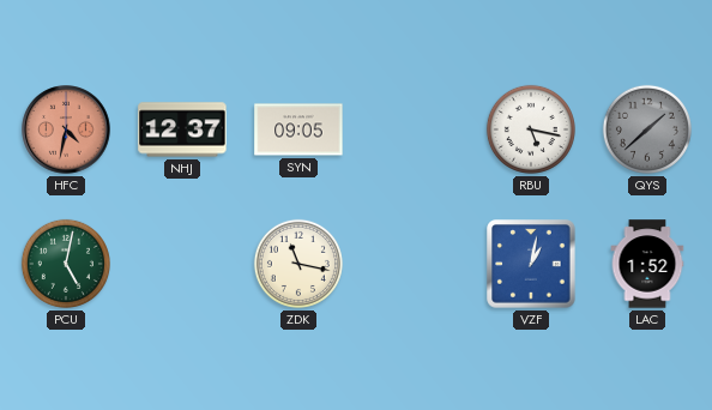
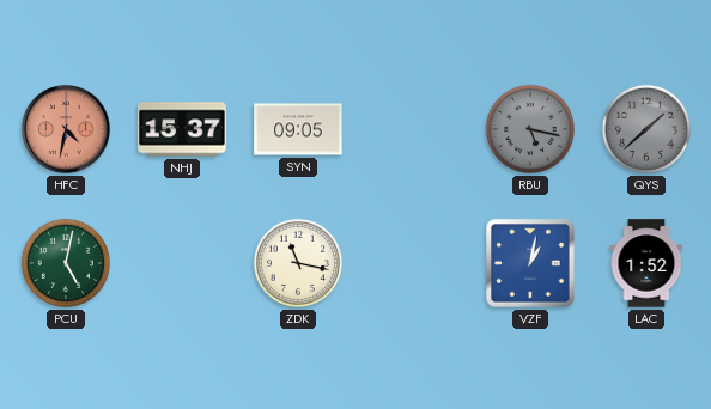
NHJ: 12:37 -> 15:37
RBU dial: white -> grey
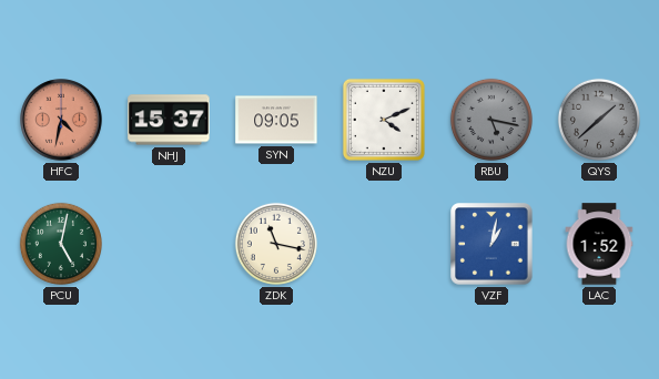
NZU: none -> 4:11
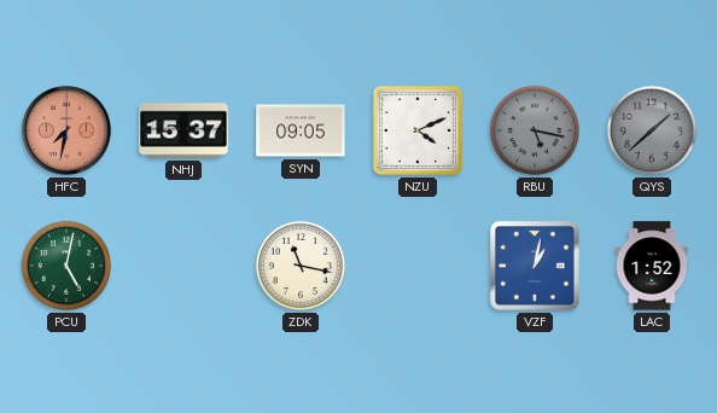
HFC: 4:32 -> 7:32
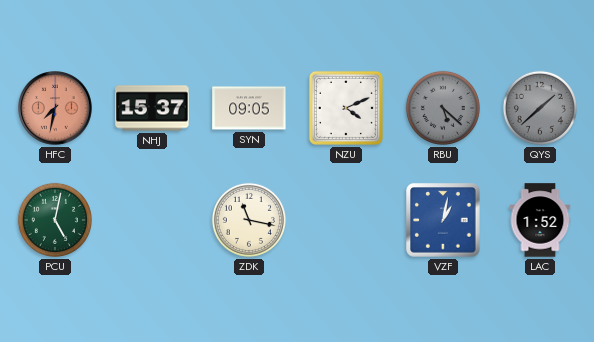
RBU: 5:17 -> 5:22
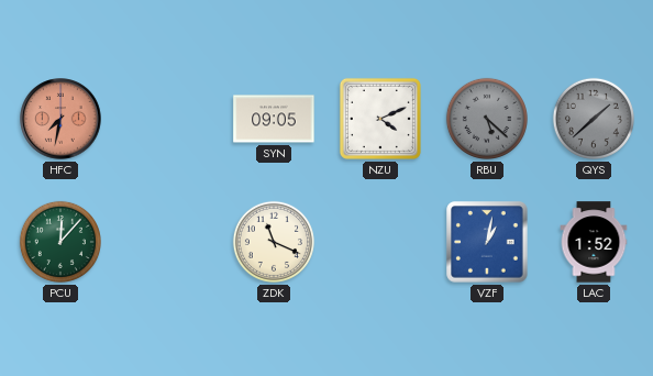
NHJ: 15:37 -> none
PCU: 5:02 -> 12:07
ZDK: 11:17 -> 11:19
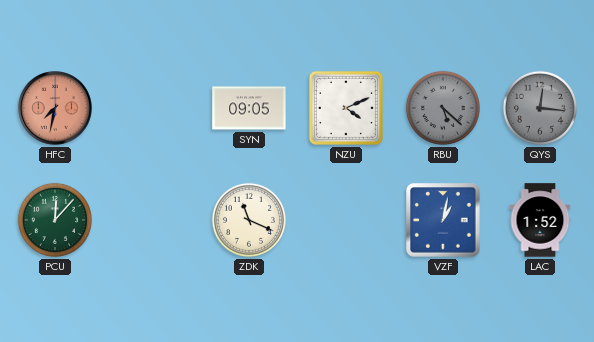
QYS: 1:38 -> 12:16
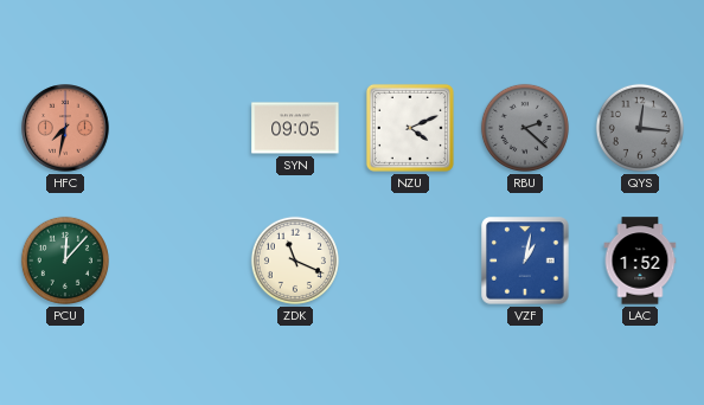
RBU: 5:22 -> 2:22
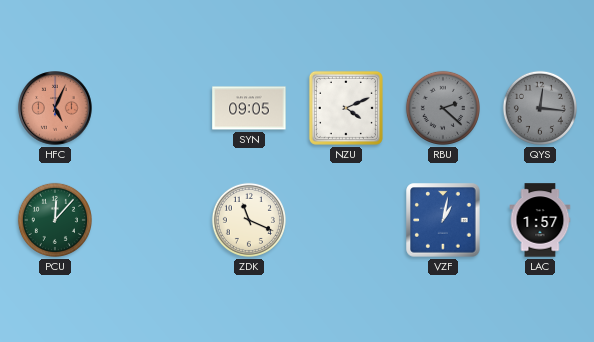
HFC: 7:32 -> 5:04
LAC: 1:52 -> 1:57
